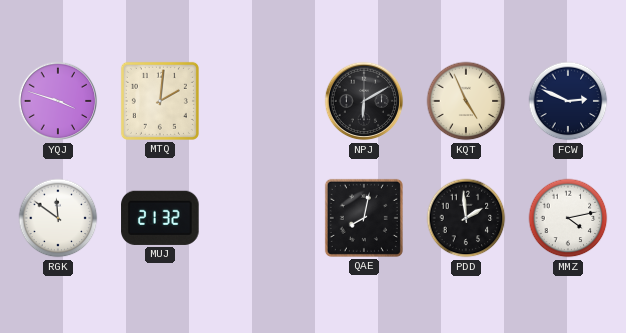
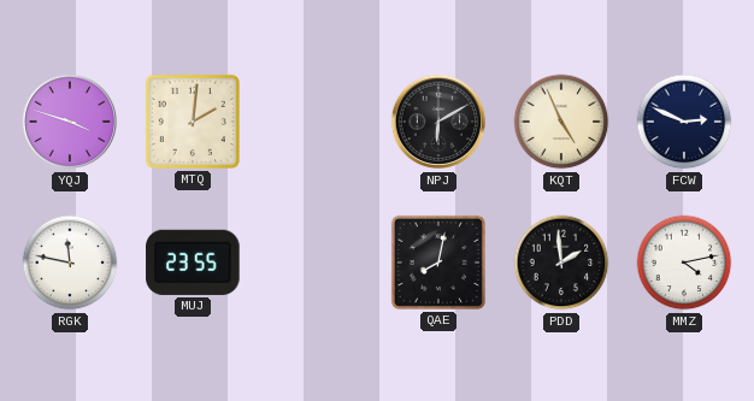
RGK: 11:51 -> 11:47
MUJ: 21:32 -> 23:55
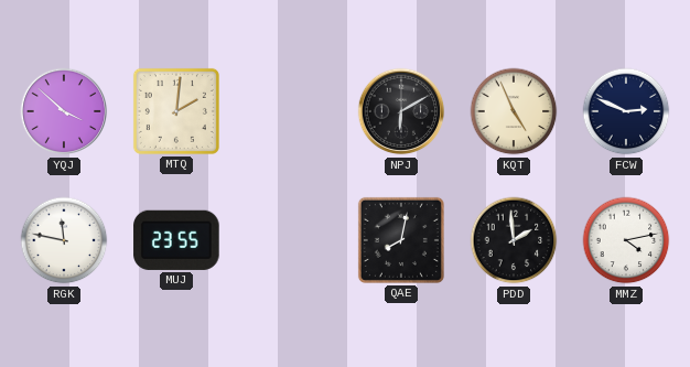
YQJ: 3:48 -> 3:52
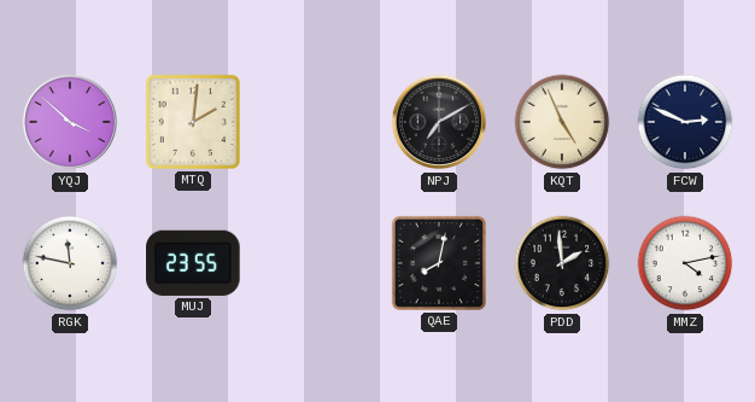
NPJ: 6:10 -> 7:10
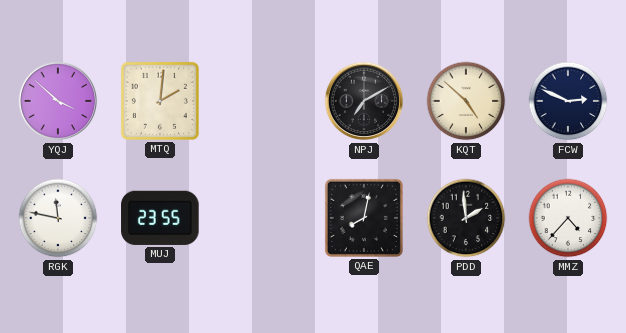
KQT: 4:56 -> 4:52
MMZ: 4:13 -> 4:37
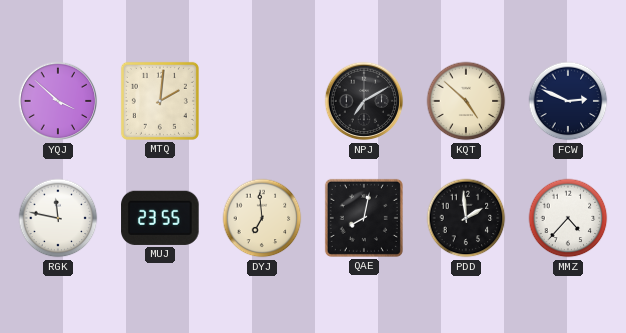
DYJ: none -> 6:59
